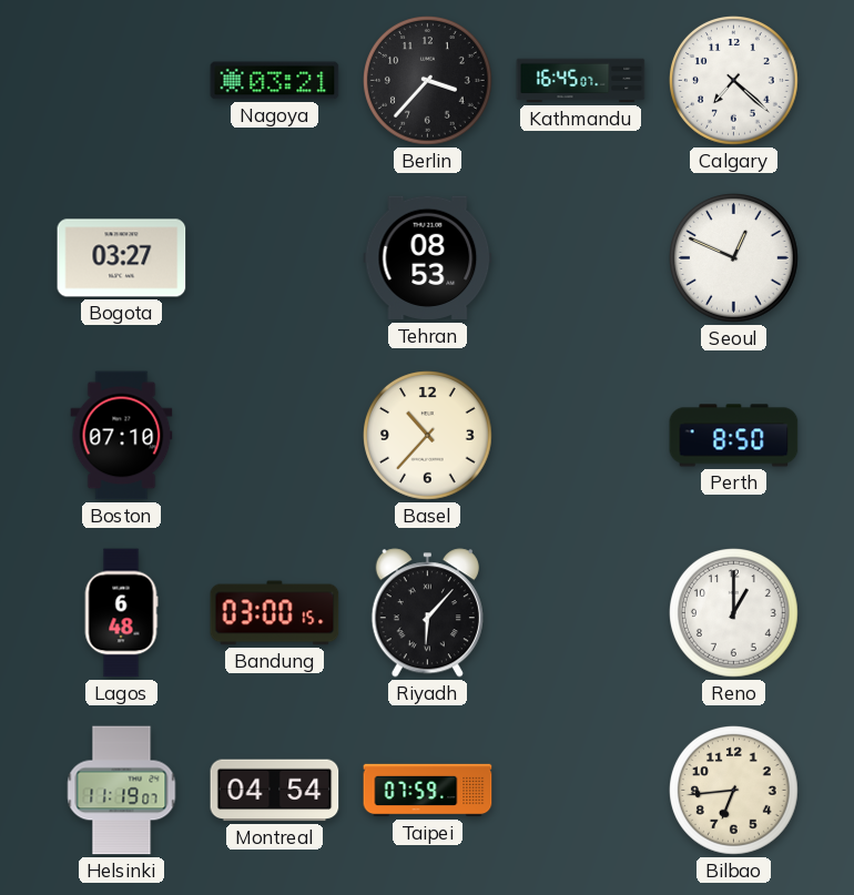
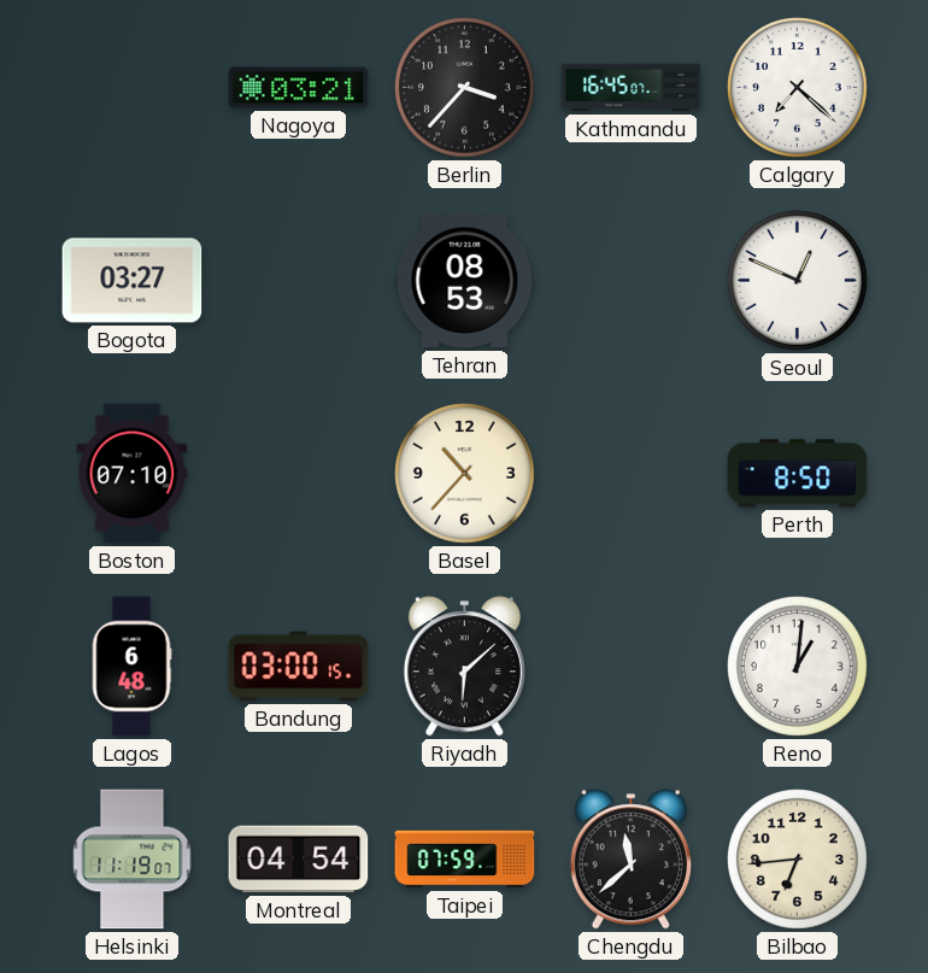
Riyadh: 6:07 -> 6:08
Reno: 1:00 -> 1:01
Chengdu: none -> 11:38
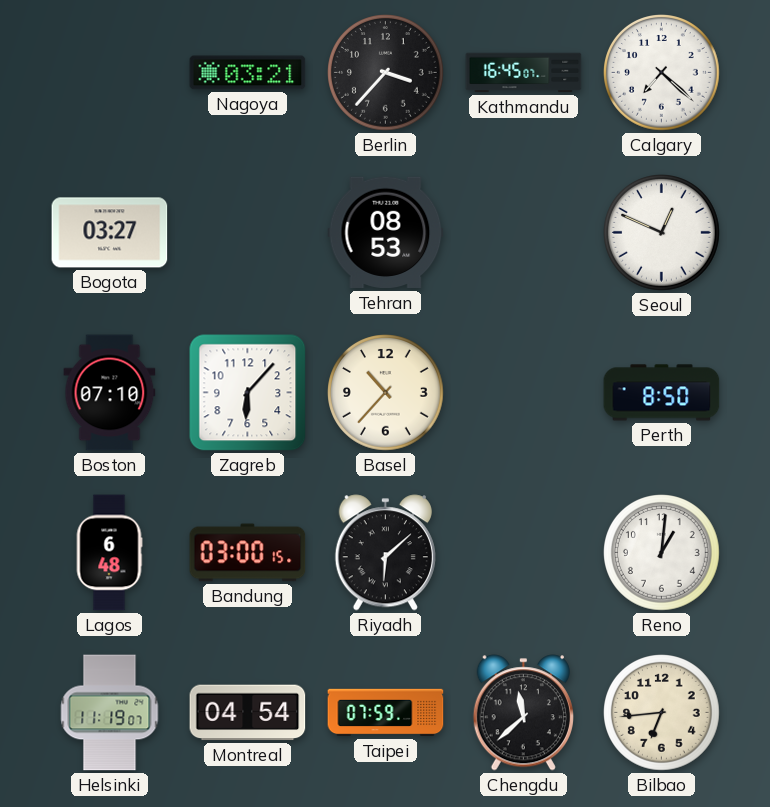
Zagreb: none -> 6:07
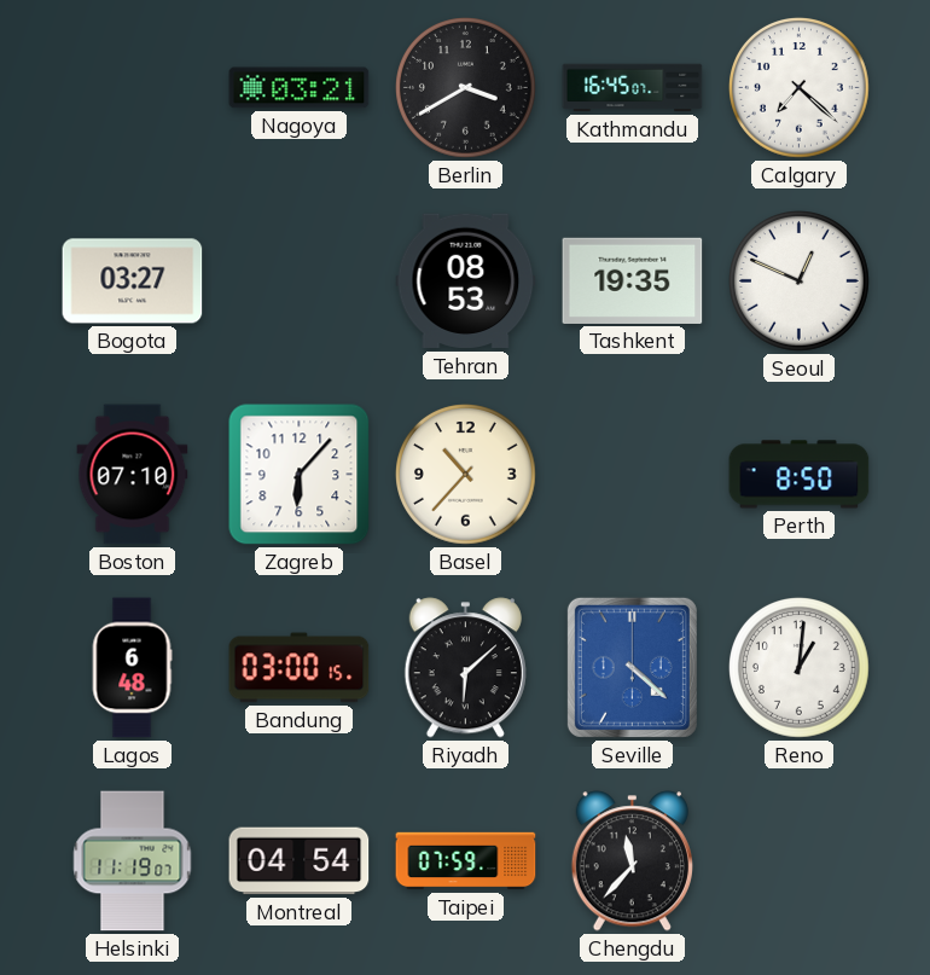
Berlin: 3:37 -> 3:40
Tashkent: none -> 19:35
Seville: none -> 4:22
Chengdu: 11:38 -> 11:37
Bilbao: 6:44 -> none
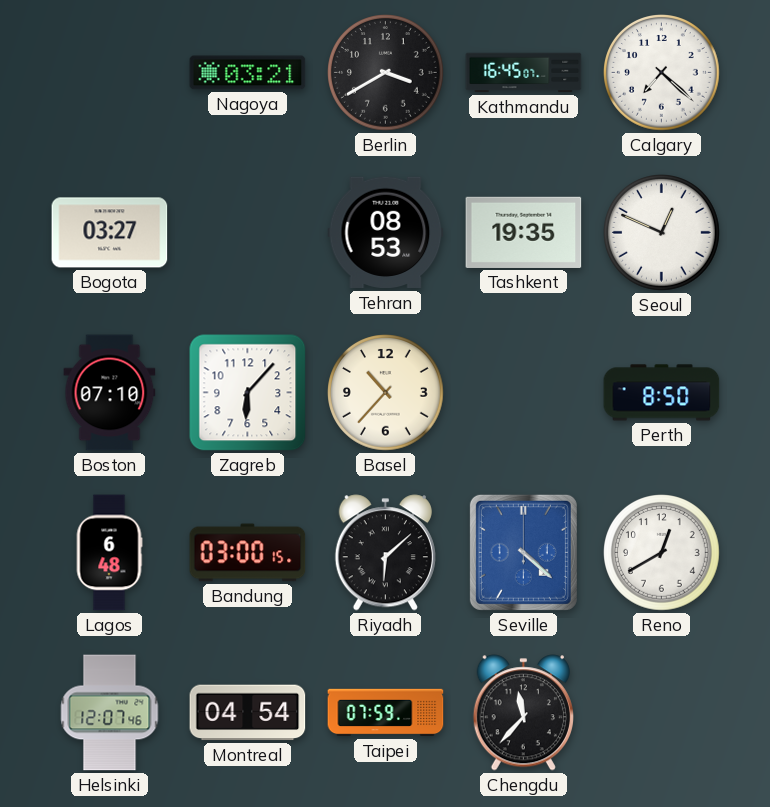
Reno: 1:01 -> 12:40
Helsinki: 11:19 -> 12:07
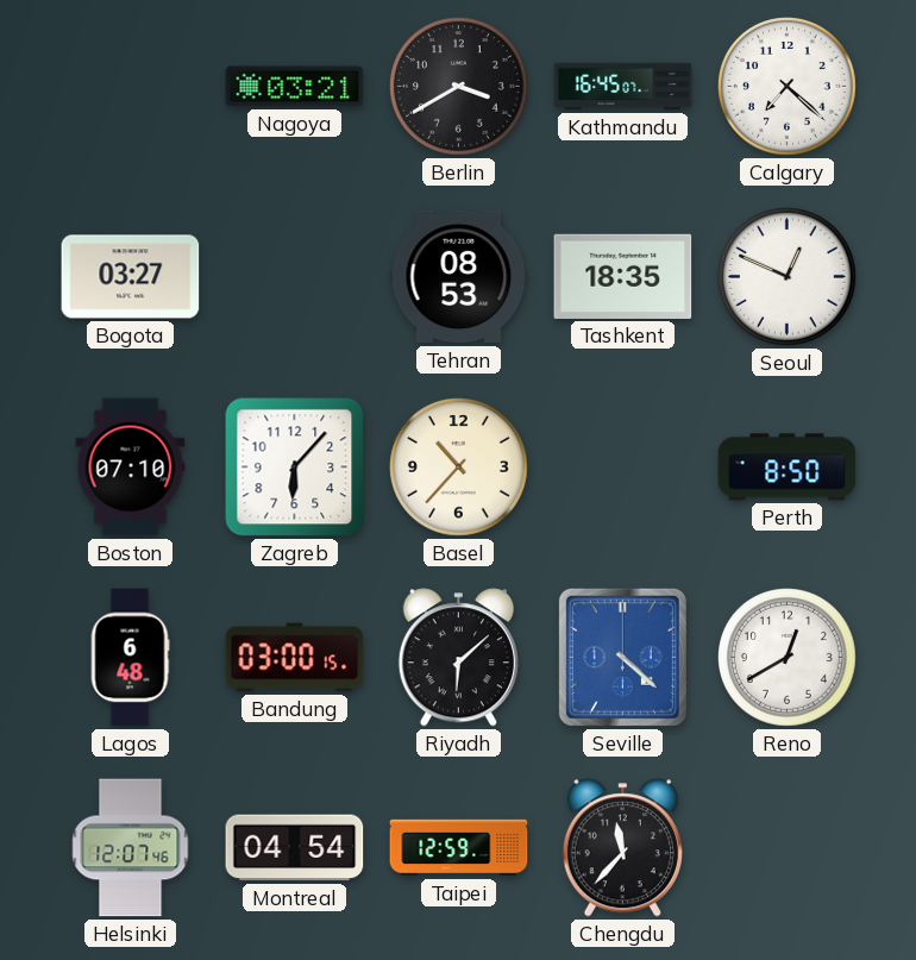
Tashkent: 19:35 -> 18:35
Taipei: 07:59 -> 12:59
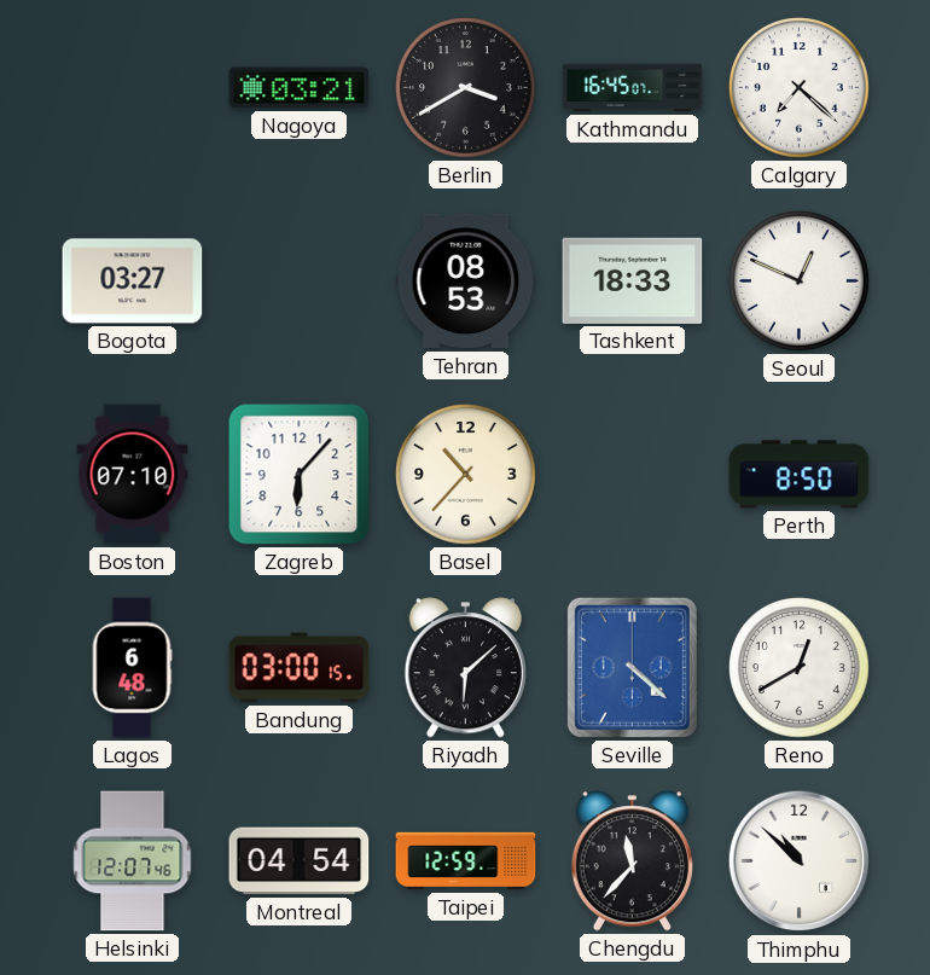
Tashkent: 18:35 -> 18:33
Thimphu: none -> 10:52
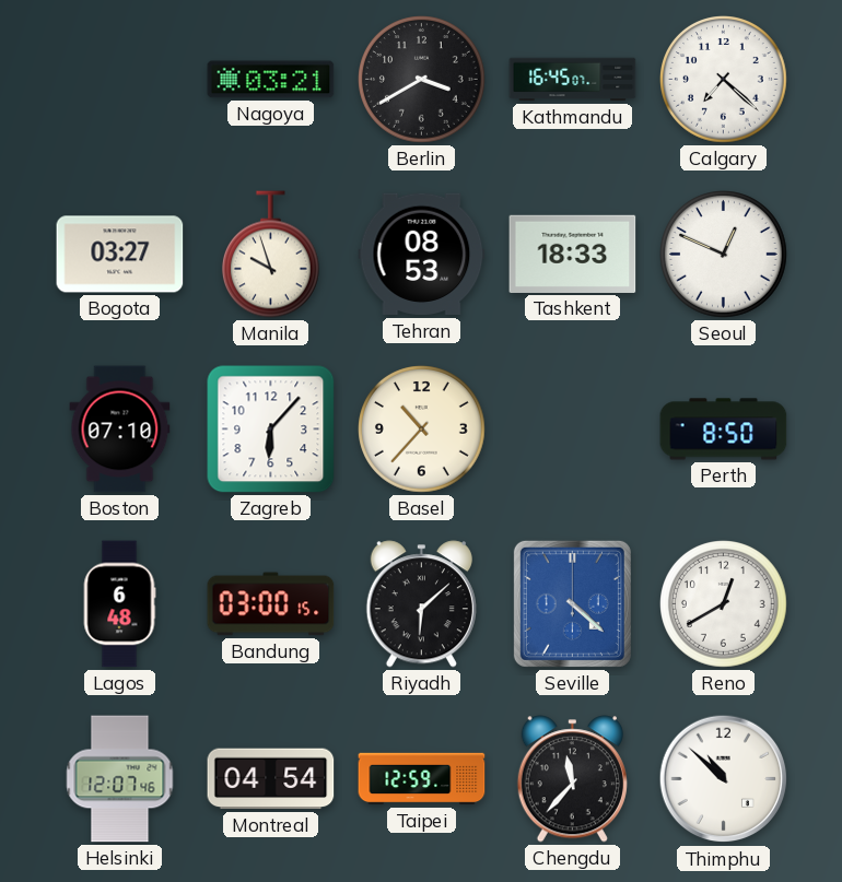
Manila: none -> 9:57
